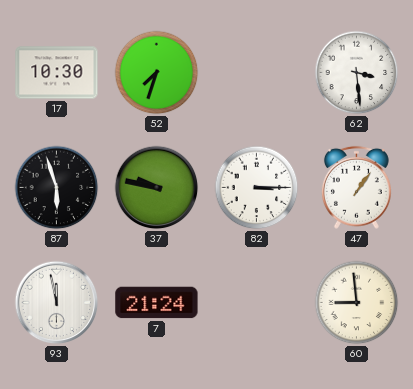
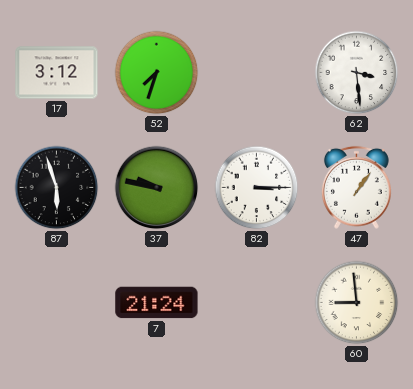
17: 10:30 -> 3:12
93: 11:58 -> none
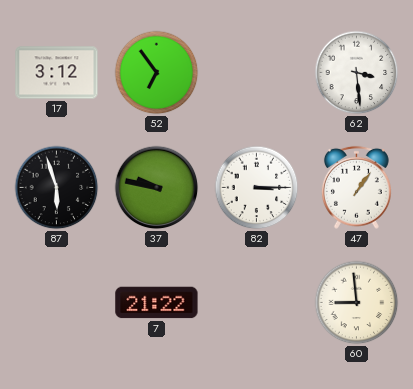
52: 7:33 -> 6:54
7: 21:24 -> 21:22
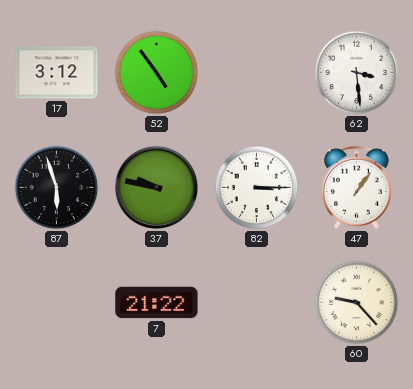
52: 6:54 -> 4:54
60: 8:59 -> 9:23
